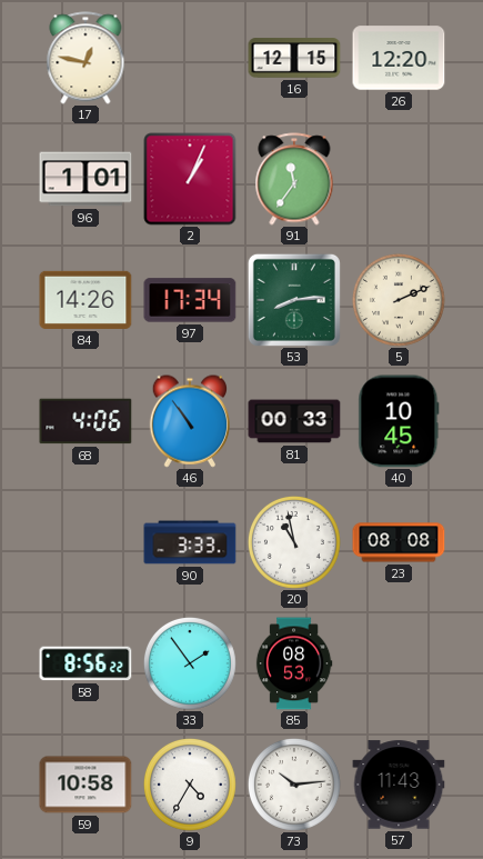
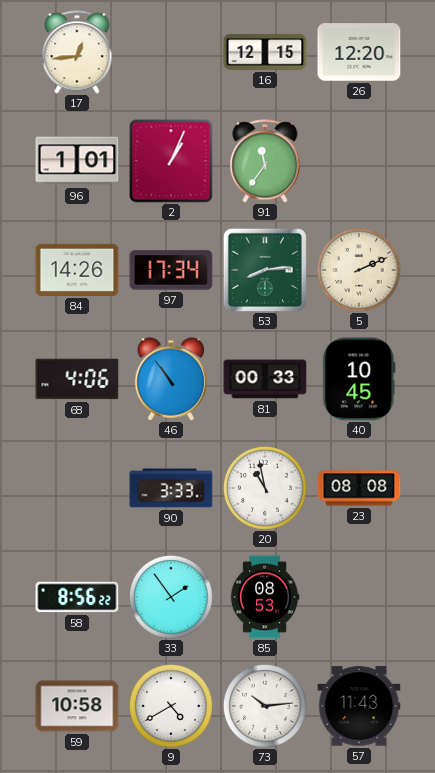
17: 12:47 -> 12:44
9: 4:35 -> 4:40
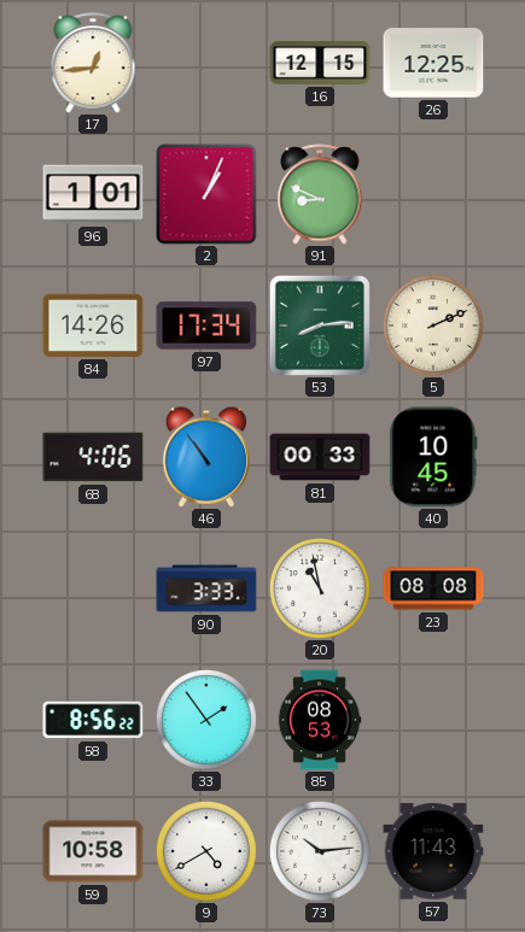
26: 12:20 -> 12:25
91: 11:36 -> 8:49
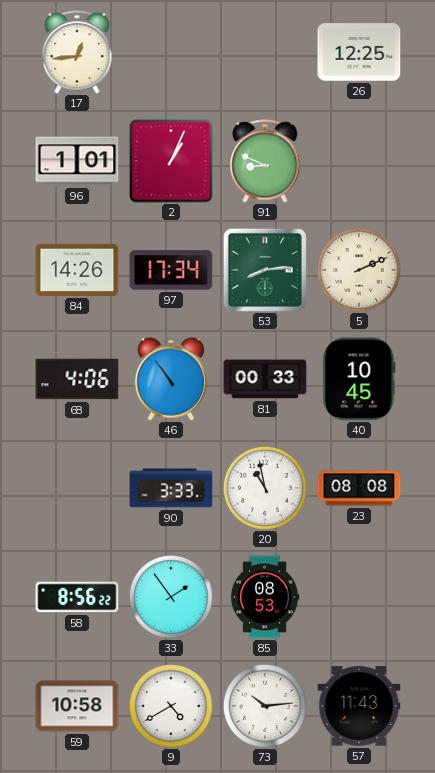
16: 12:15 -> none
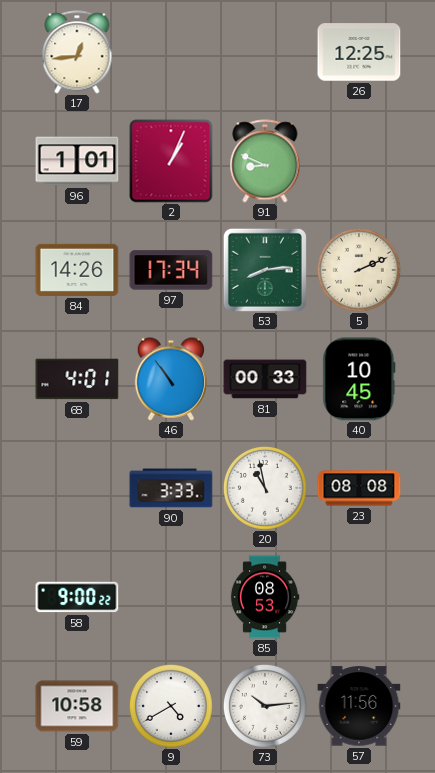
68: 4:06 -> 4:01
58: 8:56 -> 9:00
33: 1:54 -> none
57: 11:43 -> 11:56
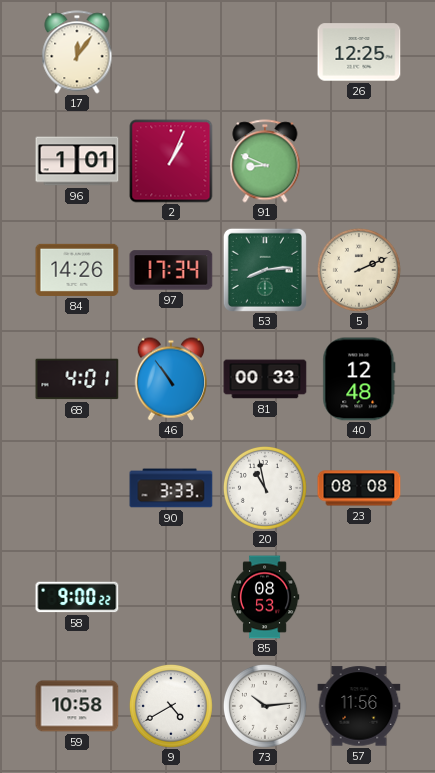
17: 12:44 -> 12:06
40: 10:45 -> 12:48
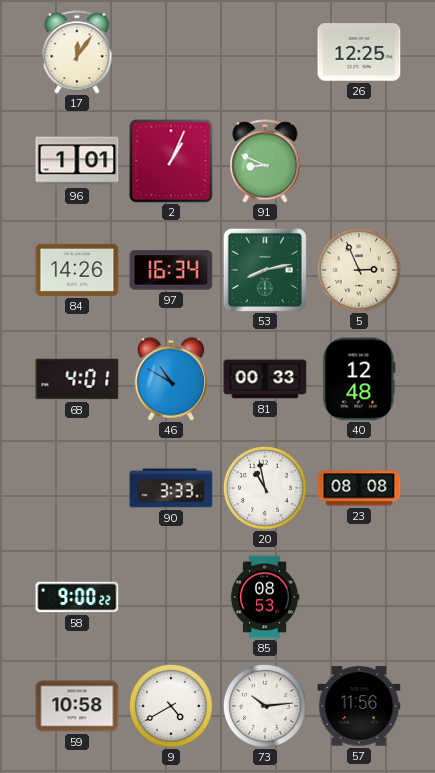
97: 17:34 -> 16:34
53: 8:14 -> 8:13
5: 2:11 -> 2:56
46: 10:54 -> 10:50
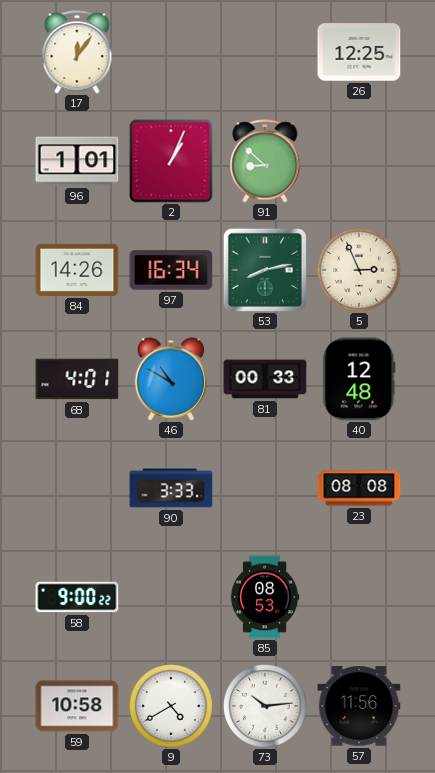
91: 8:49 -> 8:52
20: 10:58 -> none
